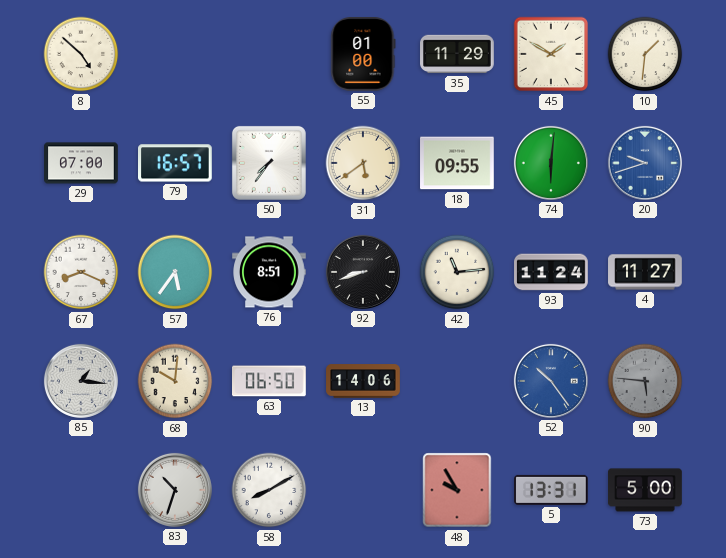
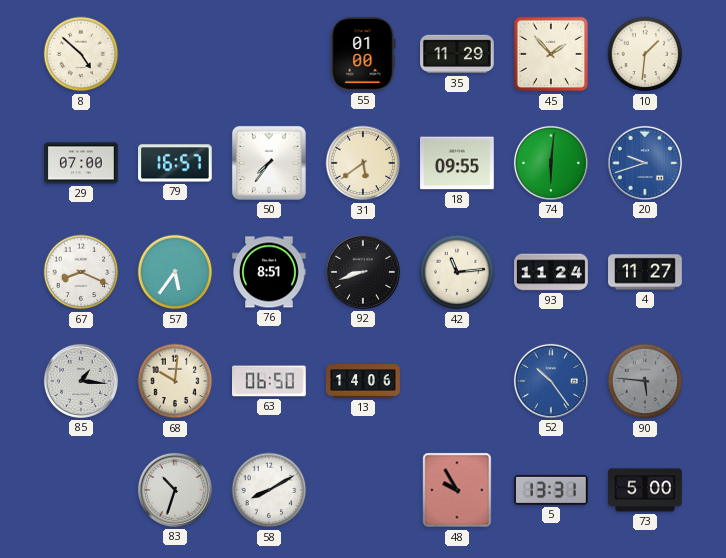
45: 1:50 -> 1:53
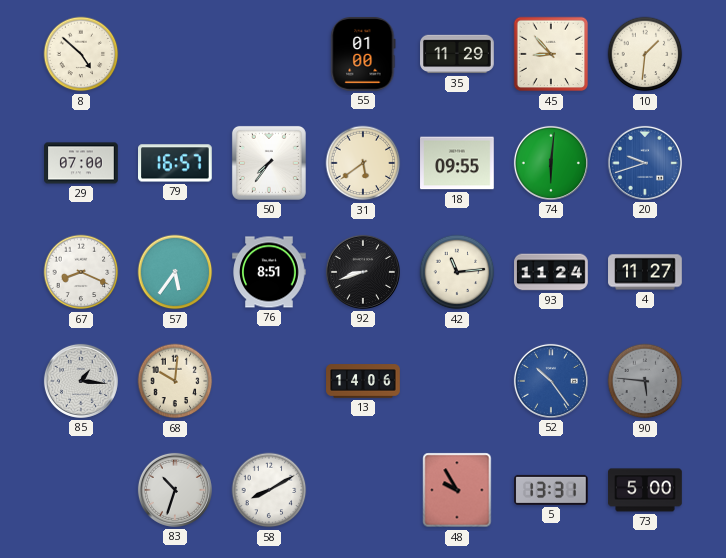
45: 1:53 -> 8:53
63: 06:50 -> none
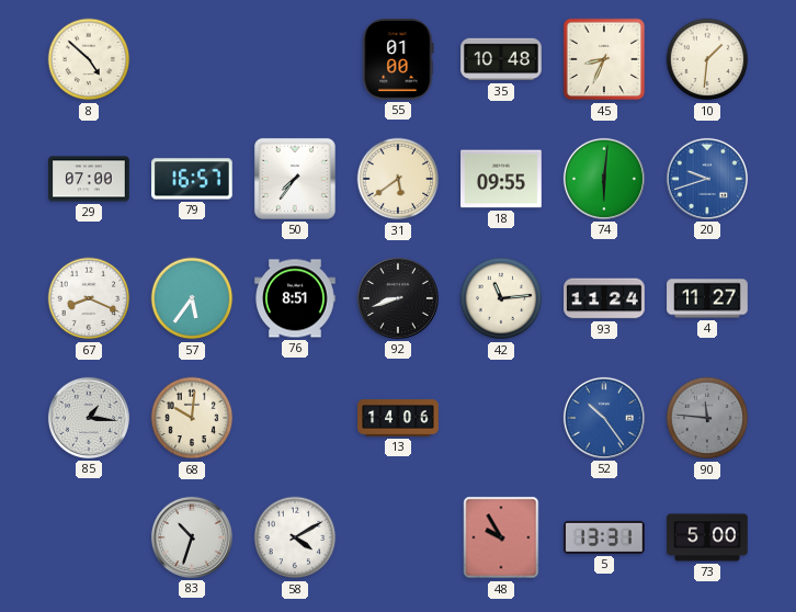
35: 11:29 -> 10:48
45: 8:53 -> 8:34
90: 5:46 -> 11:46
58: 8:10 -> 4:10
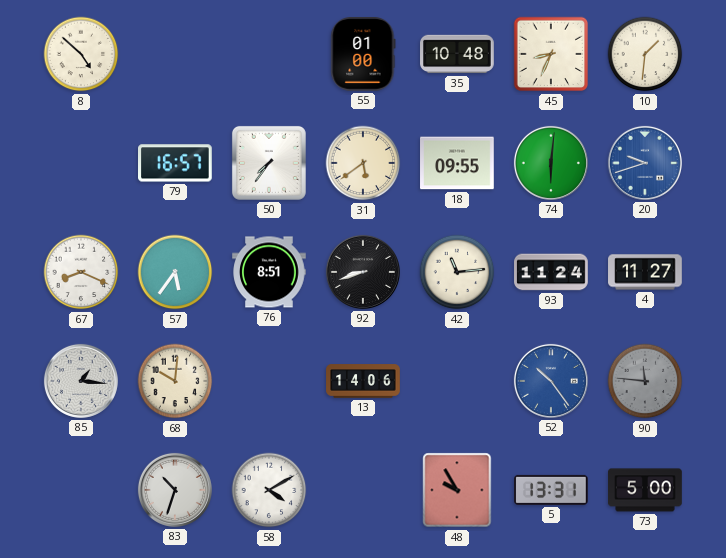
29: 07:00 -> none
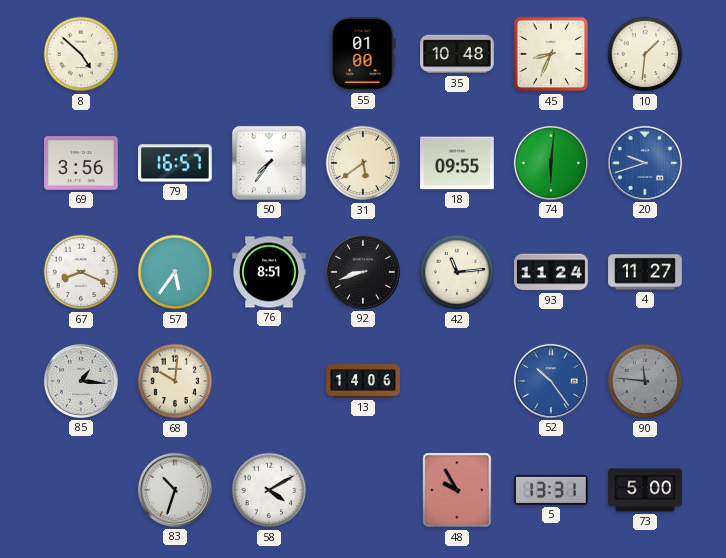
69: none -> 3:56
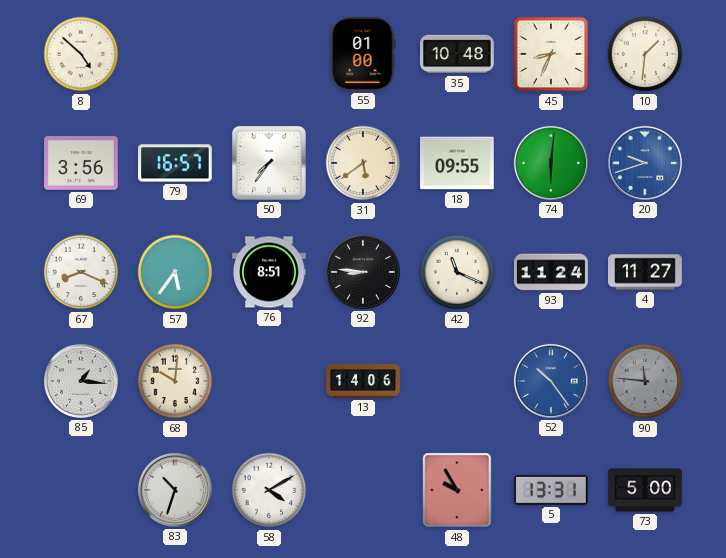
92: 8:42 -> 8:46
42: 11:14 -> 11:19
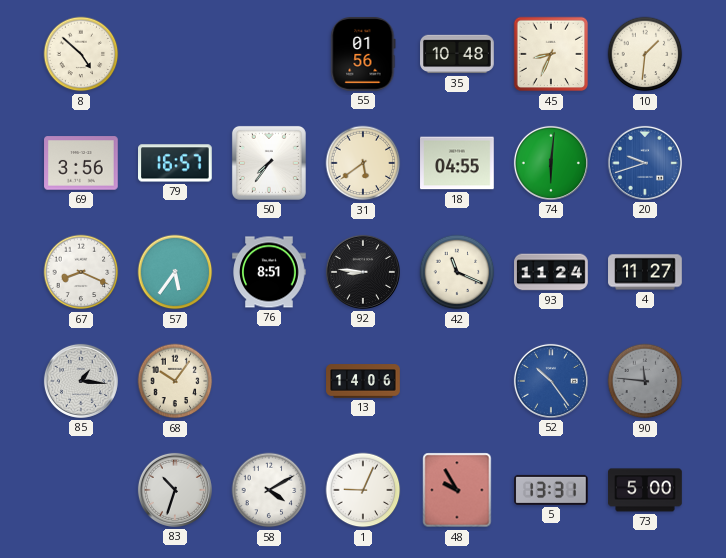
55: 01:00 -> 01:56
18: 09:55 -> 04:55
68: 10:01 -> 10:06
1: none -> 9:04
